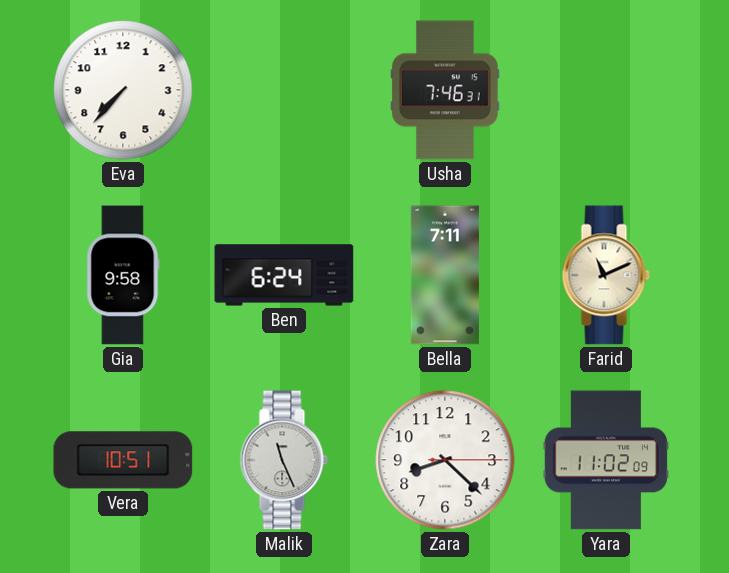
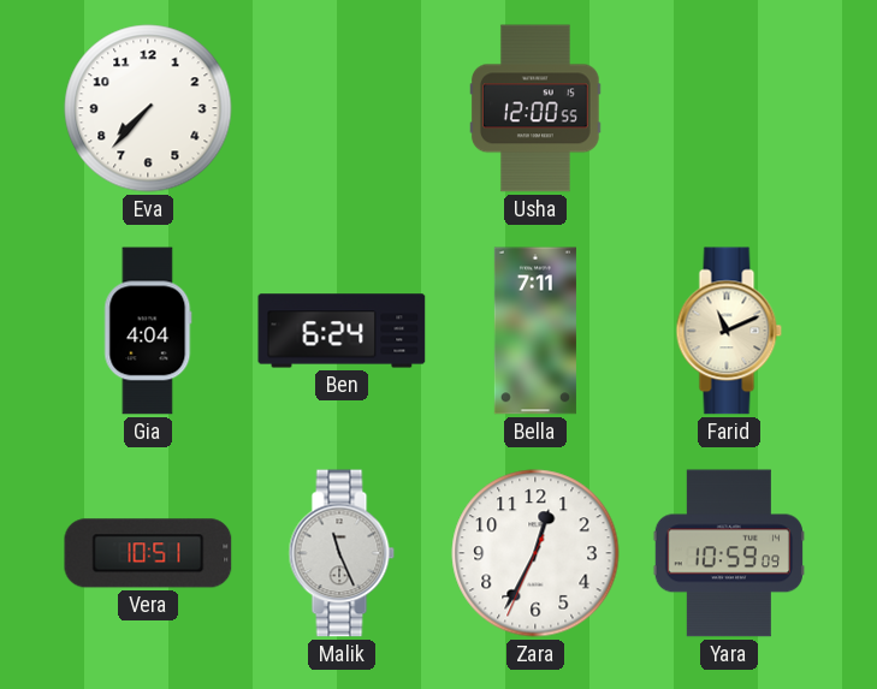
Usha: 7:46 -> 12:00
Gia: 9:58 -> 4:04
Zara: 8:22 -> 12:34
Yara: 11:02 -> 10:59
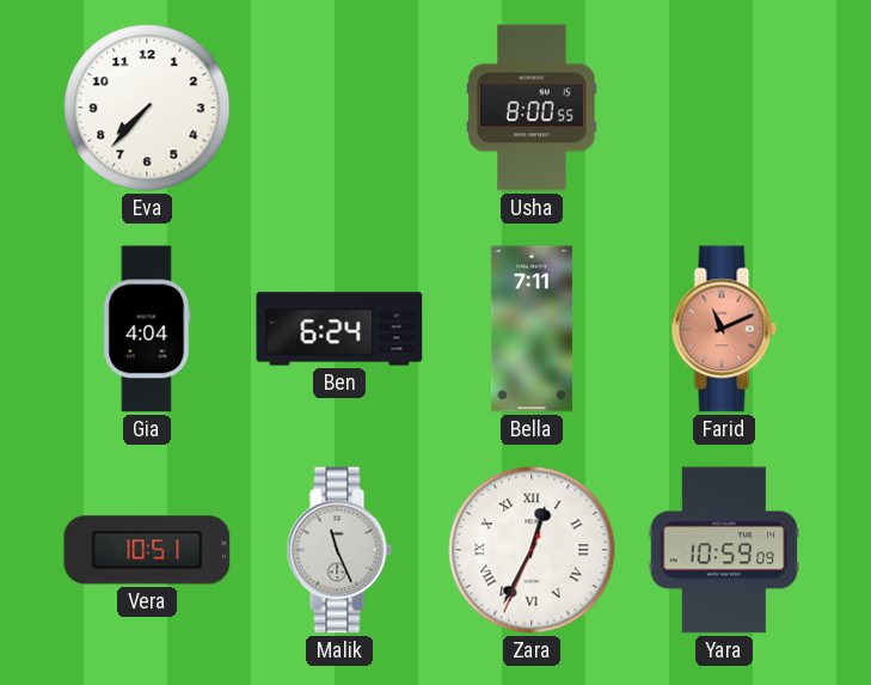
Usha: 12:00 -> 8:00
Farid dial: cream -> salmon
Zara numerals: Arabic -> Roman
